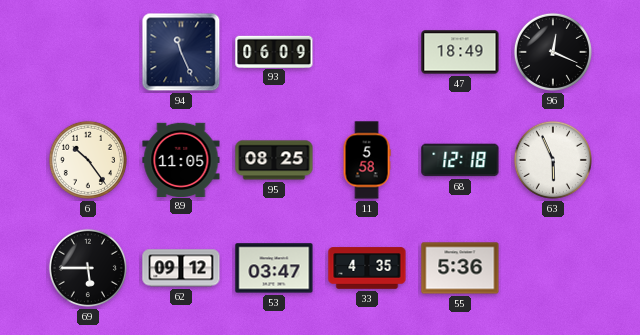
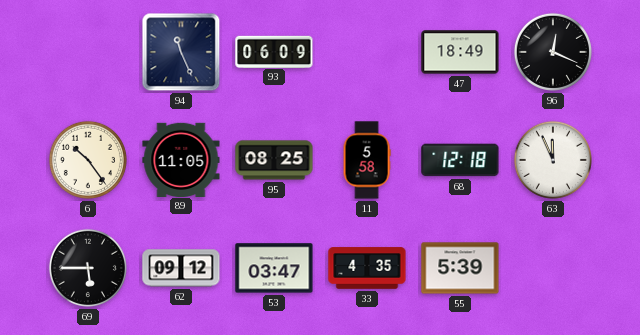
63: 5:56 -> 11:56
55: 5:36 -> 5:39
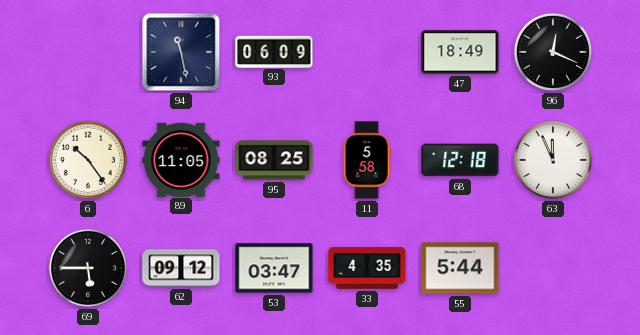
94: 11:26 -> 11:28
55: 5:39 -> 5:44
